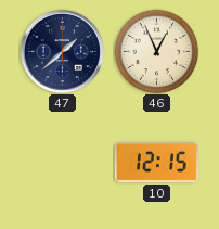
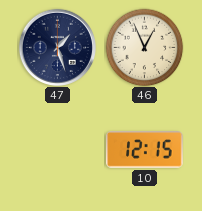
47: 1:38 -> 1:27
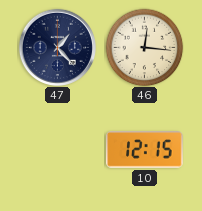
47: 1:27 -> 1:23
46: 12:56 -> 12:16
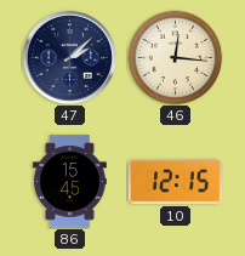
47: 1:23 -> 2:08
86: none -> 15:45
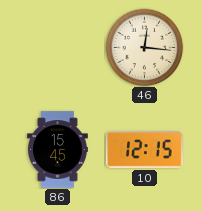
47: 2:08 -> none
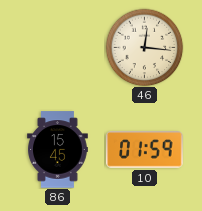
10: 12:15 -> 01:59
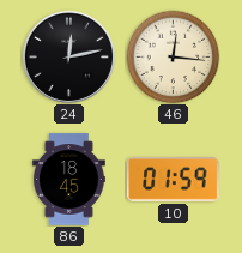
24: none -> 12:13
86: 15:45 -> 18:45
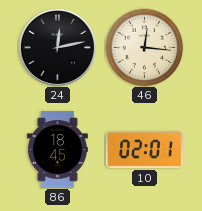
10: 01:59 -> 02:01
